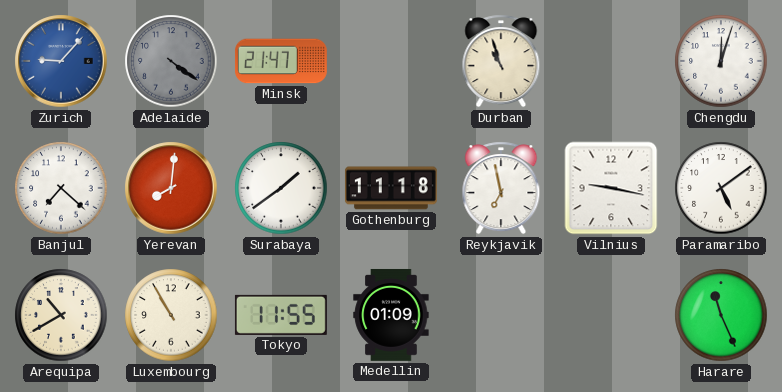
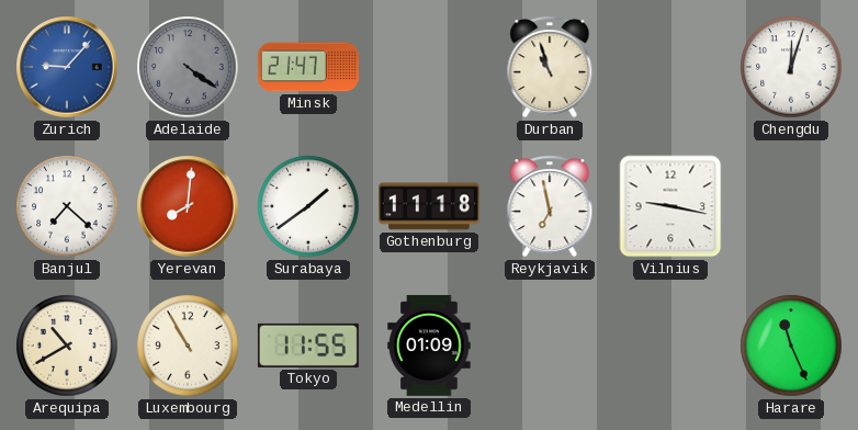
Paramaribo: 5:09 -> none
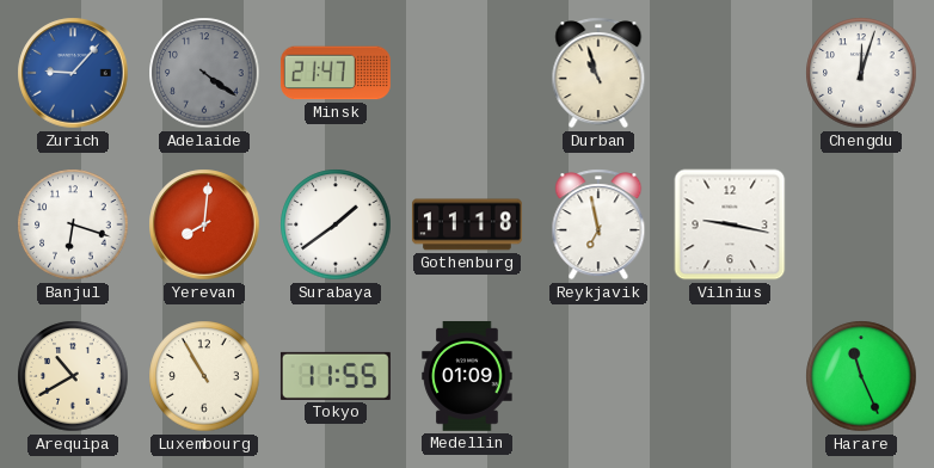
Banjul: 7:22 -> 6:18
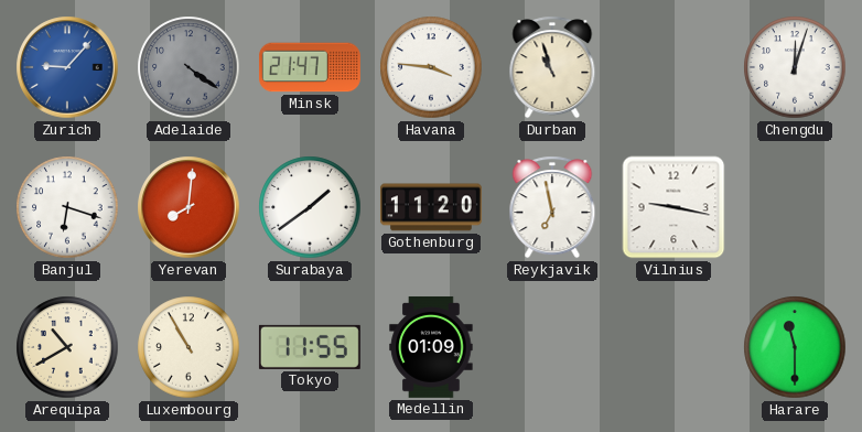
Havana: none -> 3:46
Gothenburg: 11:18 -> 11:20
Harare: 11:26 -> 11:30
